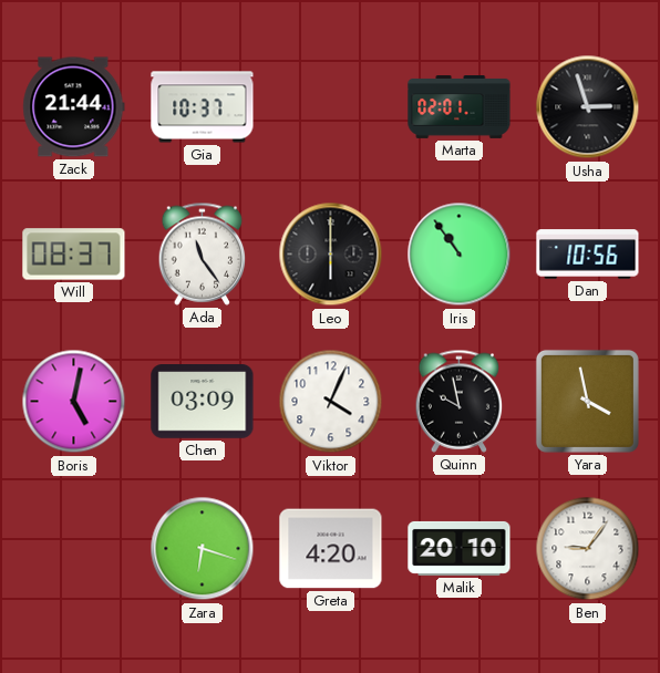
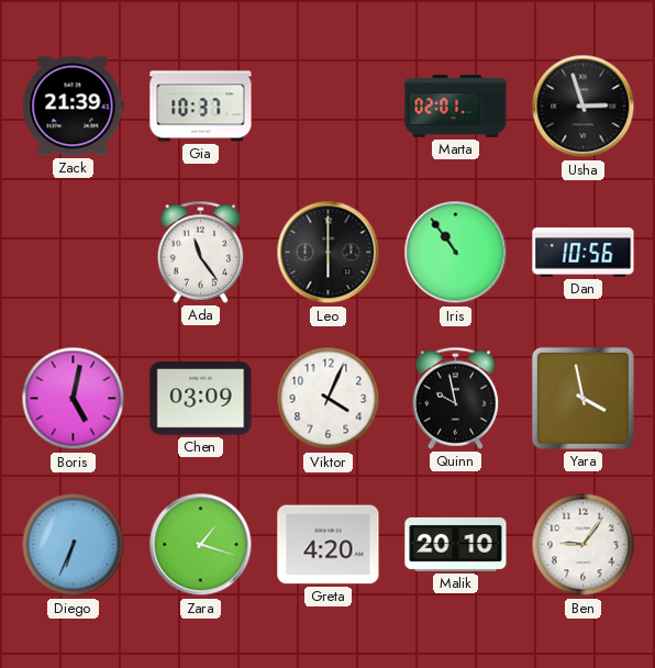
Zack: 21:44 -> 21:39
Will: 08:37 -> none
Diego: none -> 6:34
Zara: 6:18 -> 1:18
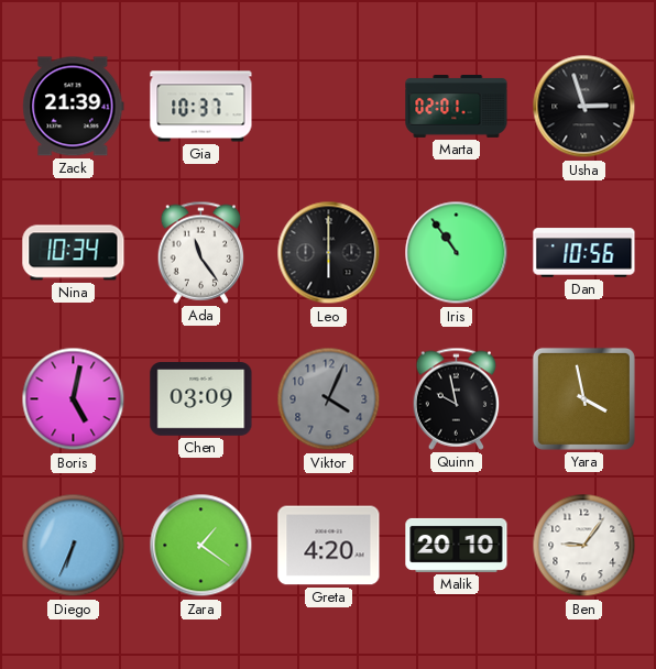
Nina: none -> 10:34
Viktor dial: white -> grey
Zara: 1:18 -> 1:21
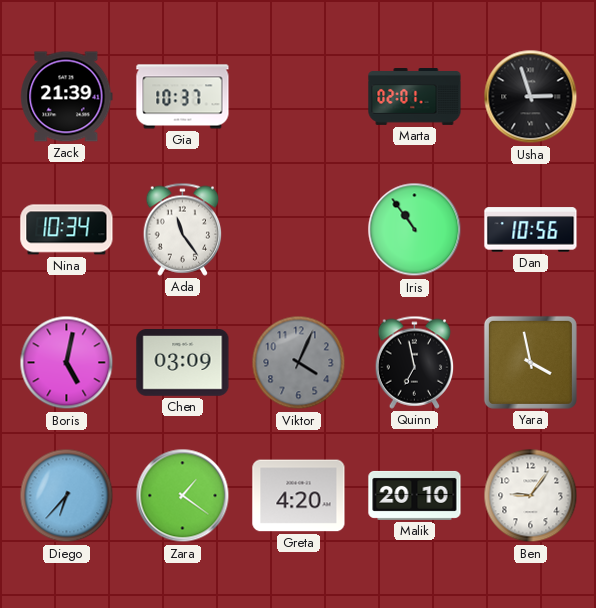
Leo: 6:00 -> none
Quinn: 9:58 -> 6:58
Diego: 6:34 -> 6:37
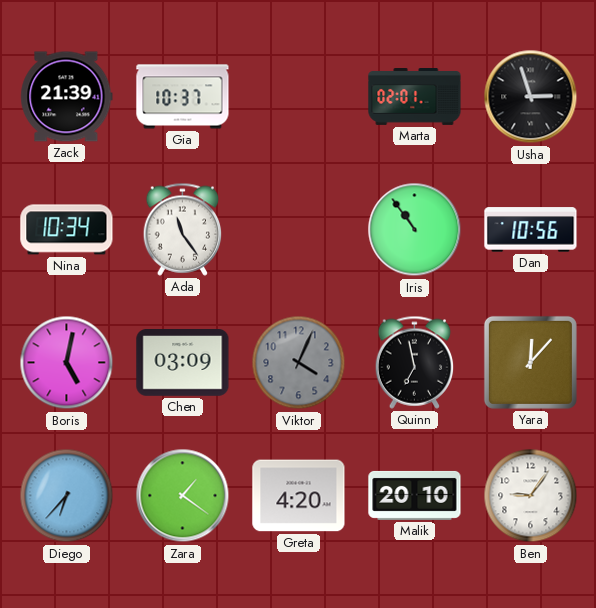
Yara: 3:58 -> 12:07
